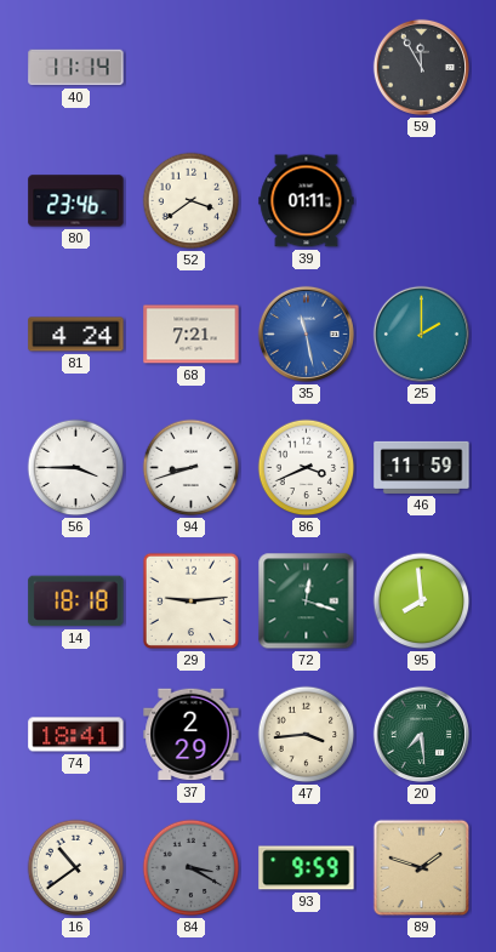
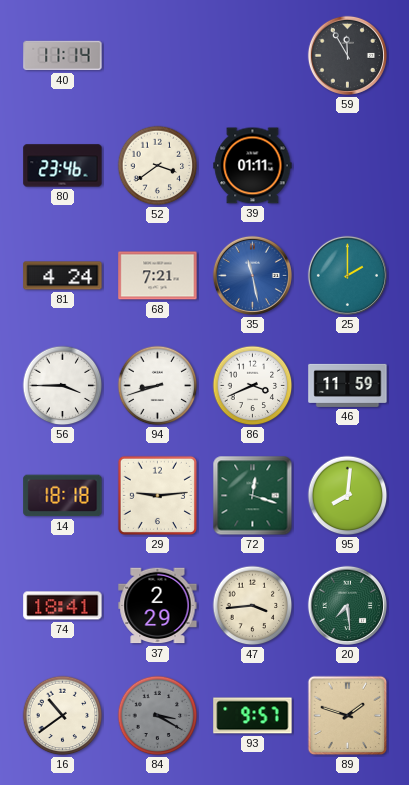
95: 7:59 -> 8:01
93: 9:59 -> 9:57
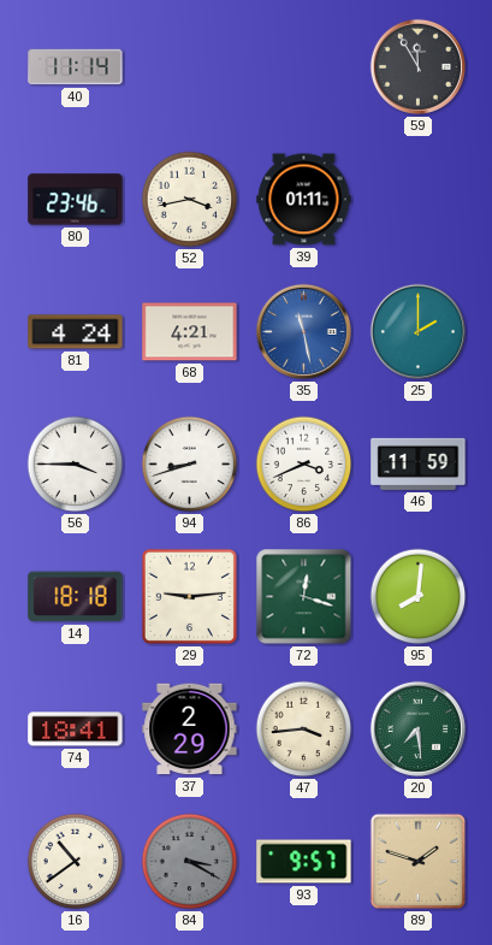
52: 3:39 -> 3:43
68: 7:21 -> 4:21
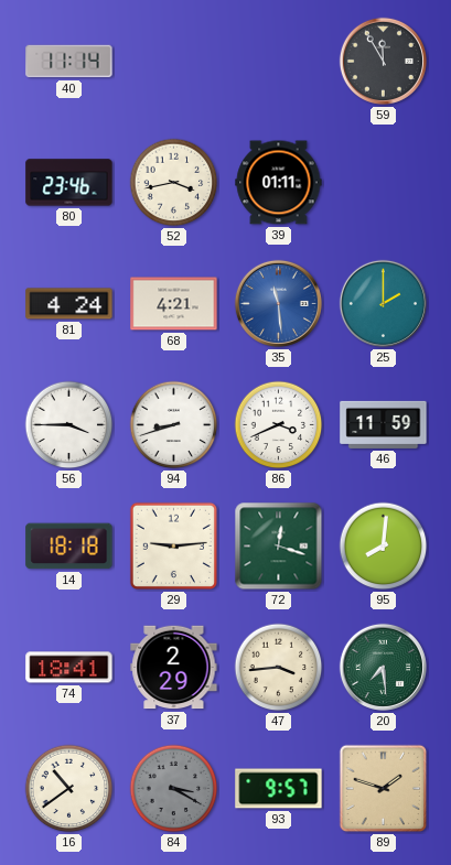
35: 11:28 -> 11:29
